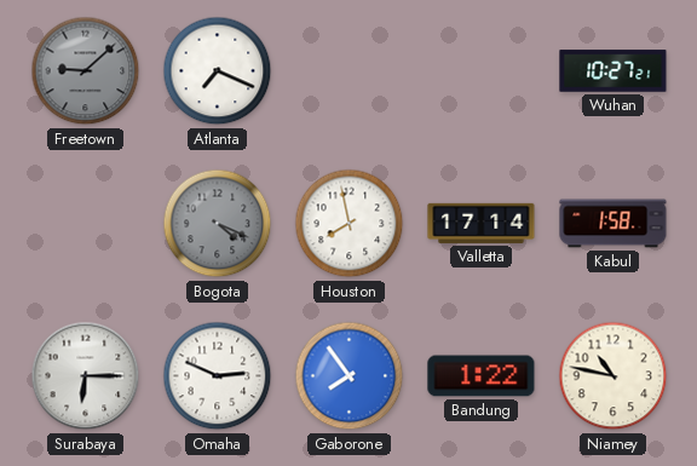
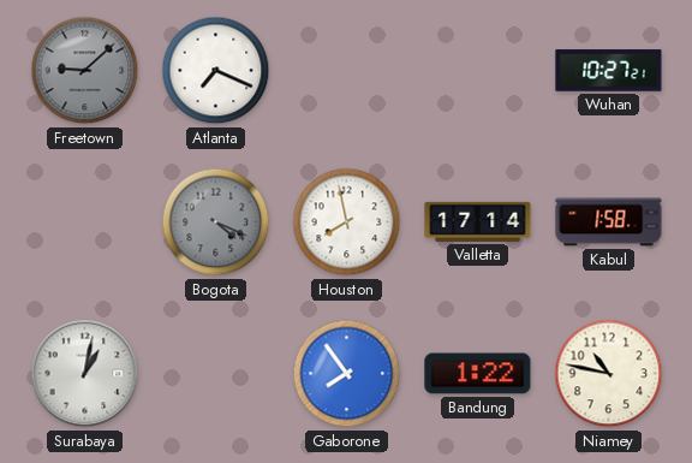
Surabaya: 6:15 -> 1:02
Omaha: 2:49 -> none
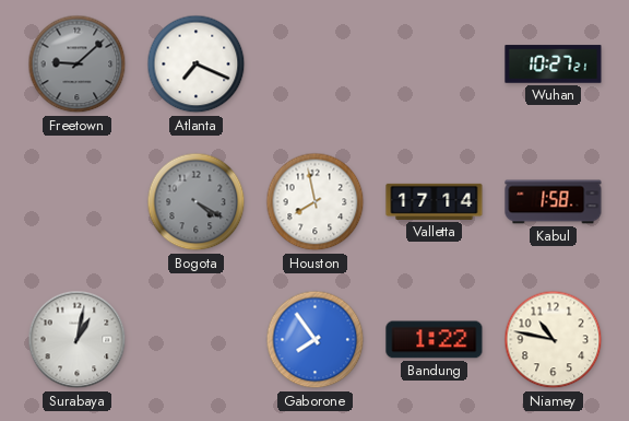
Bogota: 4:19 -> 4:20
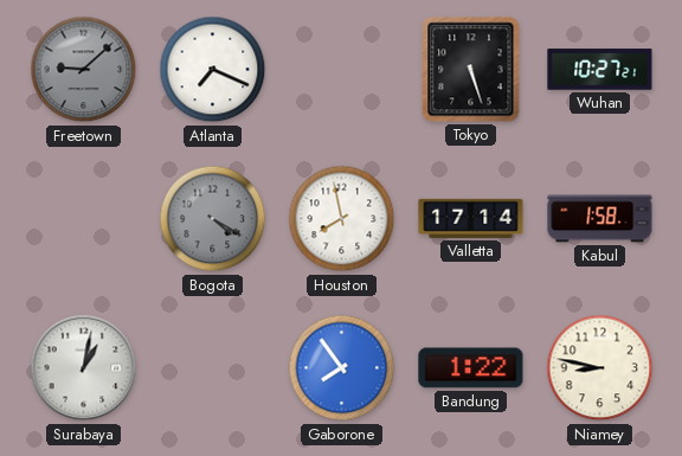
Tokyo: none -> 5:27
Niamey: 10:47 -> 8:47
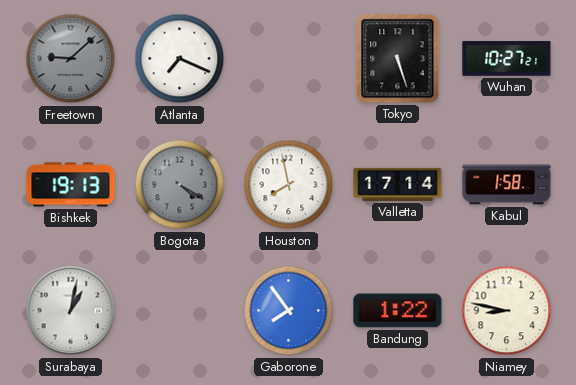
Bishkek: none -> 19:13
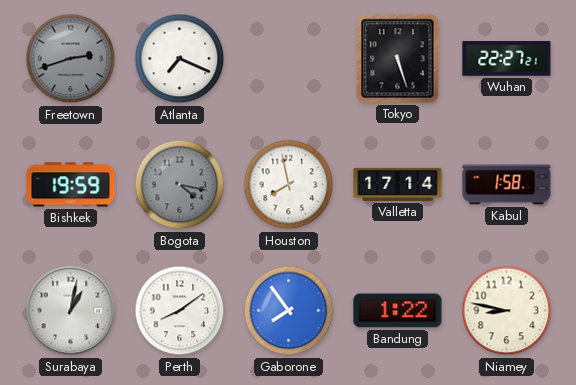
Freetown: 9:08 -> 2:42
Wuhan: 10:27 -> 22:27
Bishkek: 19:13 -> 19:59
Bogota: 4:20 -> 4:17
Perth: none -> 8:09
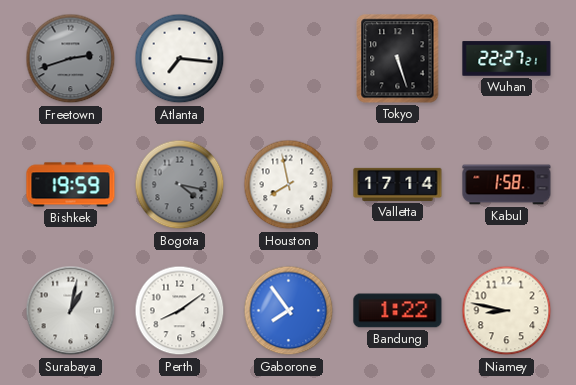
Atlanta: 7:19 -> 7:16
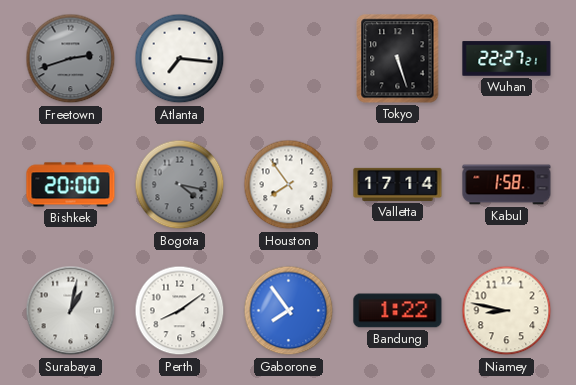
Bishkek: 19:59 -> 20:00
Houston: 7:58 -> 7:54
